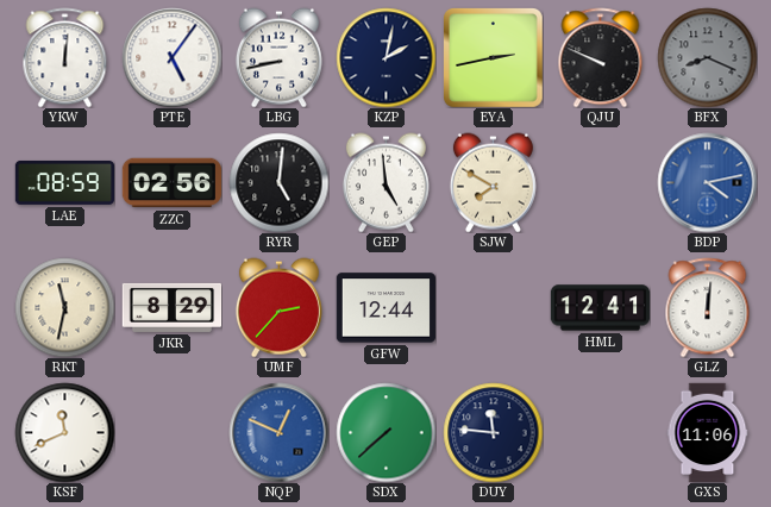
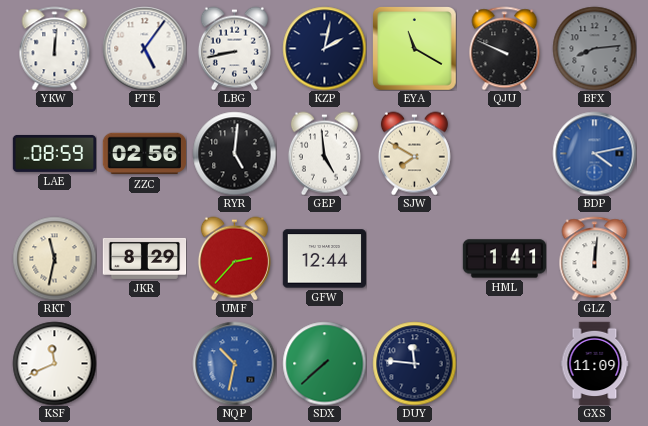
EYA: 2:43 -> 11:20
BFX: 8:19 -> 8:14
HML: 12:41 -> 1:41
NQP: 12:49 -> 10:32
GXS: 11:06 -> 11:09
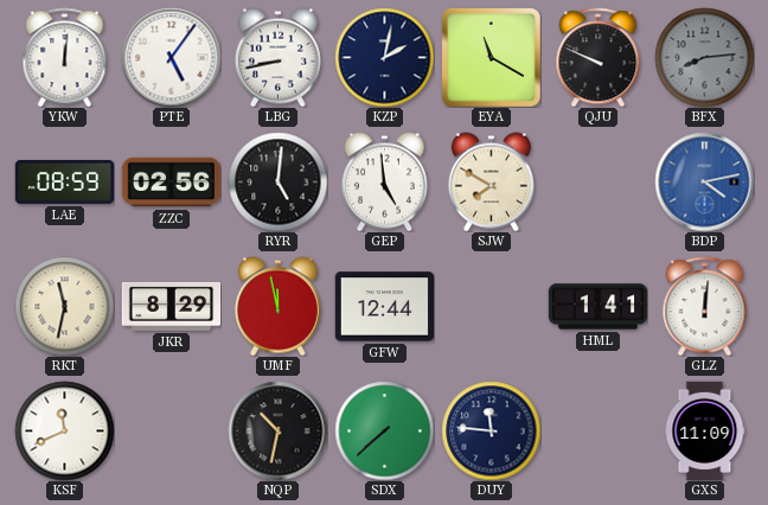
UMF: 2:37 -> 11:58
NQP dial: blue -> black
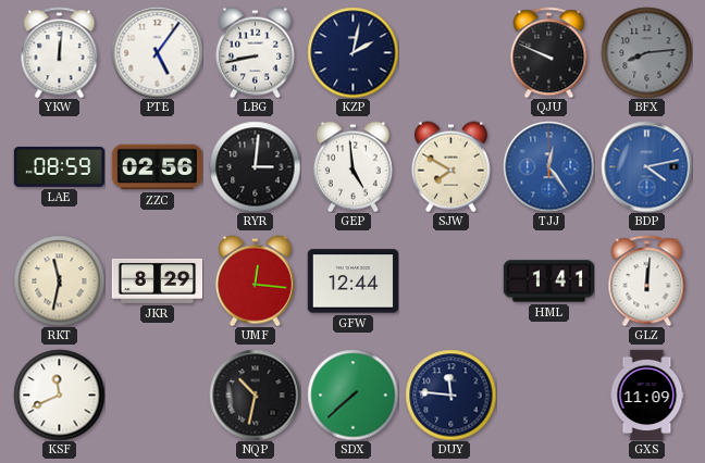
EYA: 11:20 -> none
RYR: 5:01 -> 3:01
TJJ: none -> 12:24
UMF: 11:58 -> 12:16
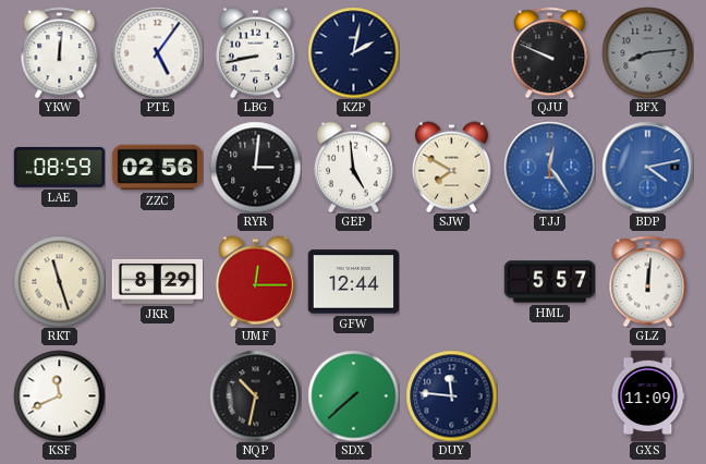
RKT: 11:32 -> 11:27
UMF: 12:16 -> 12:15
HML: 1:41 -> 5:57
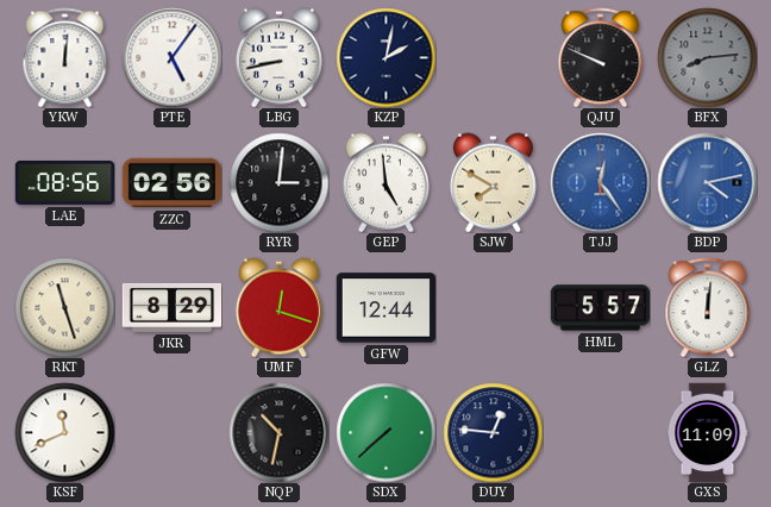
LAE: 08:59 -> 08:56
UMF: 12:15 -> 12:18
DUY: 11:46 -> 12:46
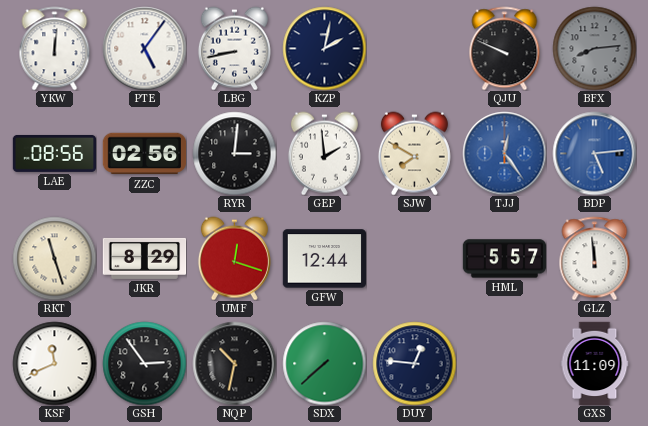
GEP: 4:59 -> 1:59
BDP: 4:13 -> 5:14
GLZ: 12:01 -> 11:59
GSH: none -> 2:54
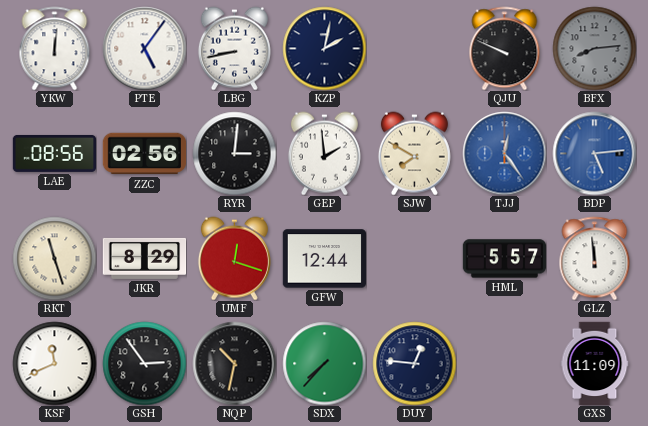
SDX: 7:38 -> 7:37
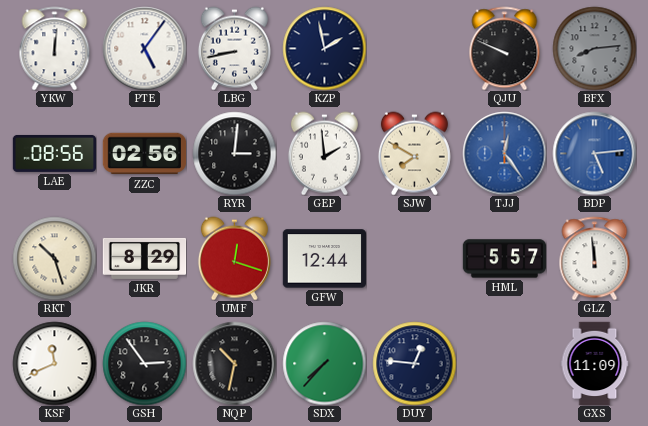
KZP: 2:02 -> 1:58
RKT: 11:27 -> 10:27
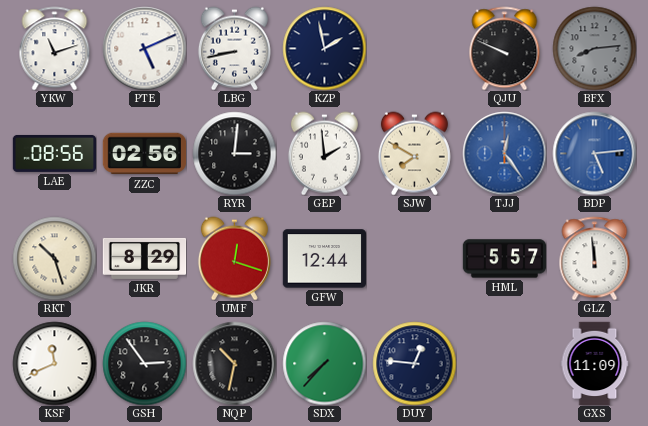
YKW: 12:01 -> 11:12
PTE: 5:06 -> 5:11
